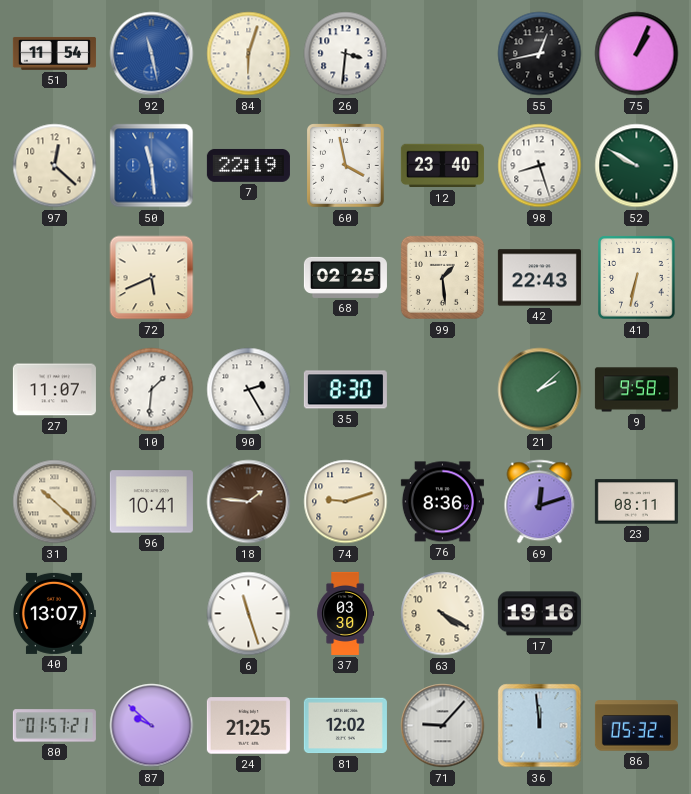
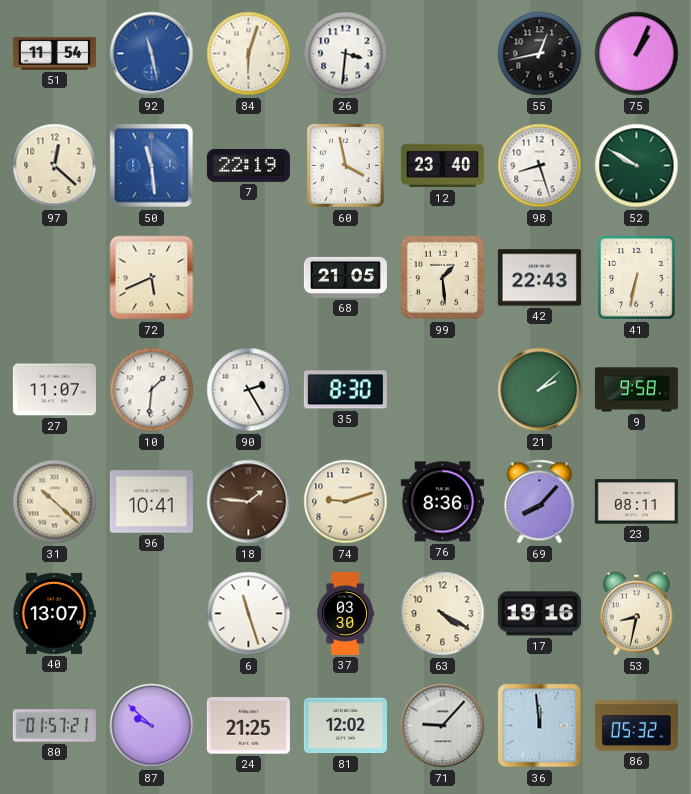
68: 02:25 -> 21:05
69: 12:12 -> 8:07
53: none -> 8:32
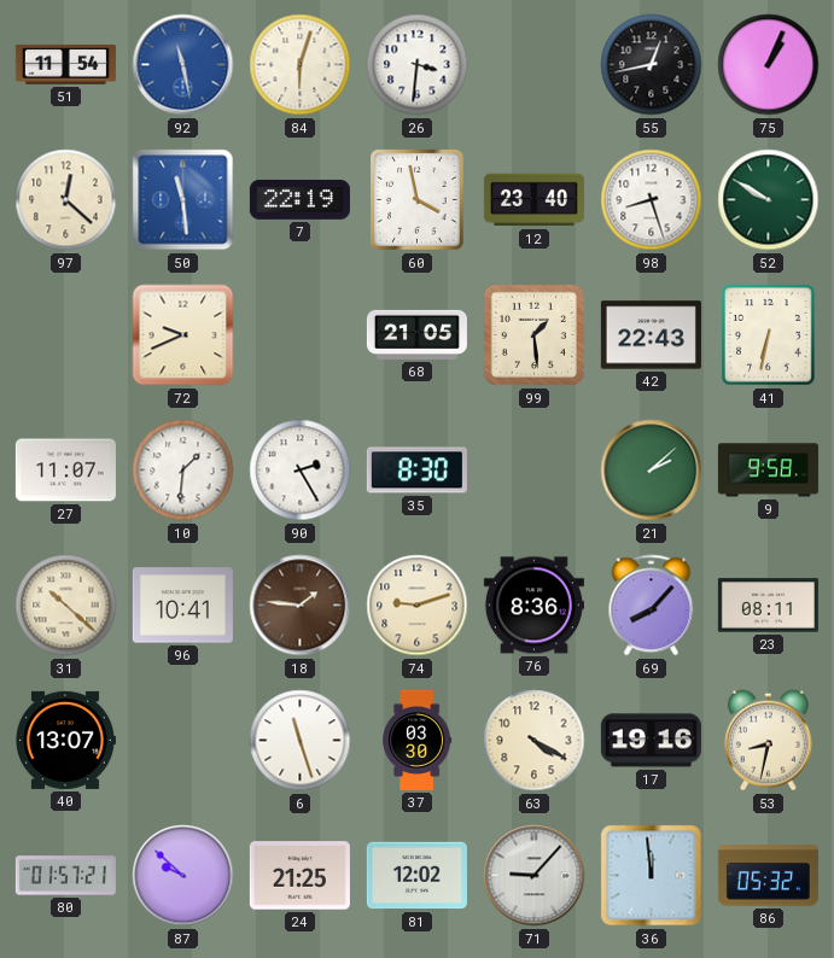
72: 5:41 -> 9:41
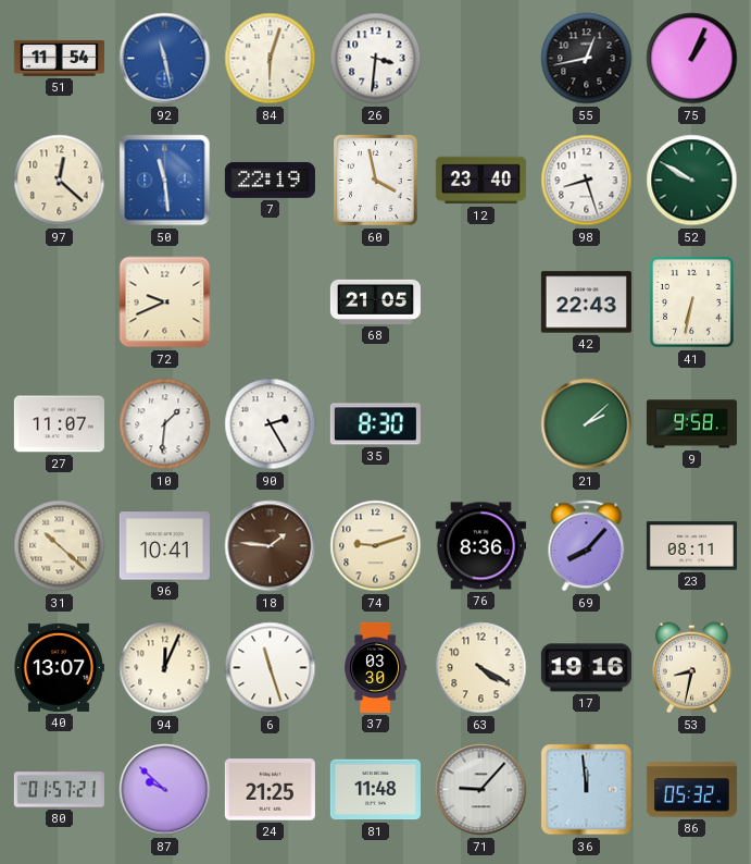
99: 1:29 -> none
94: none -> 12:04
81: 12:02 -> 11:48
